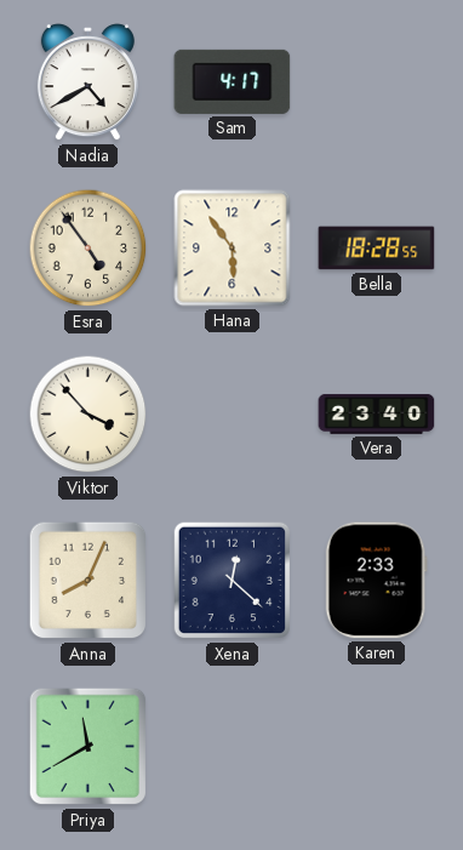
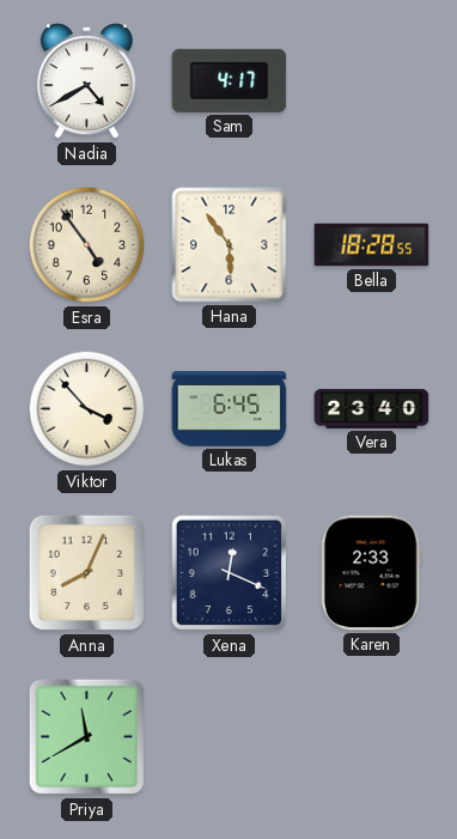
Lukas: none -> 6:45
Xena: 12:22 -> 12:19
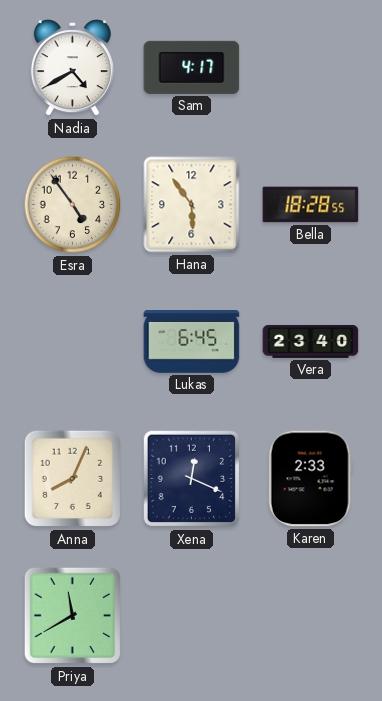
Viktor: 3:53 -> none
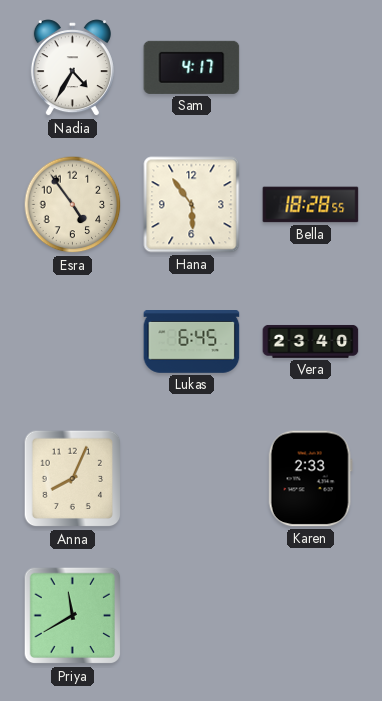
Nadia: 4:40 -> 4:35
Xena: 12:19 -> none
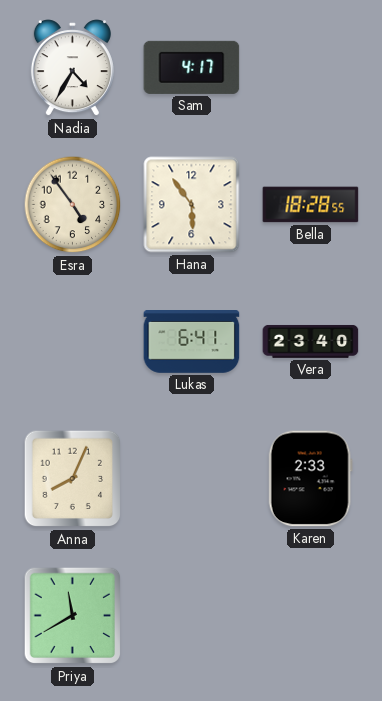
Lukas: 6:45 -> 6:41
